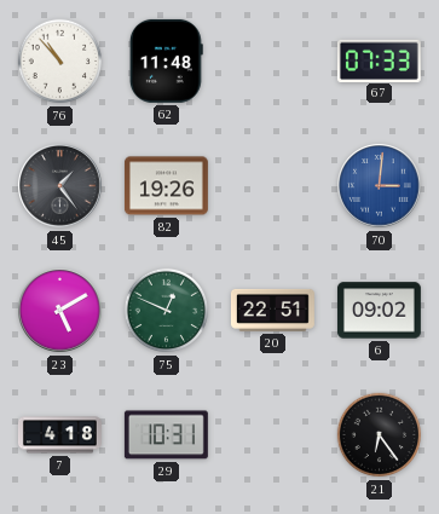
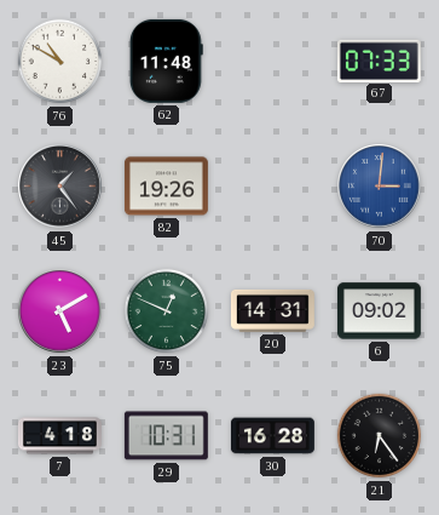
76: 10:53 -> 10:50
20: 22:51 -> 14:31
30: none -> 16:28
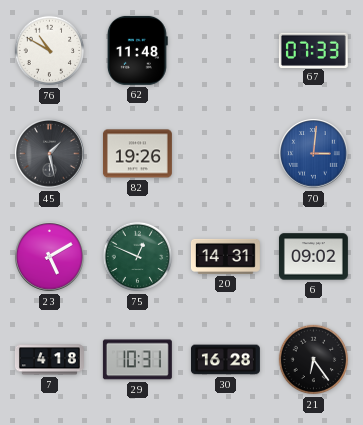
45: 1:24 -> 1:28
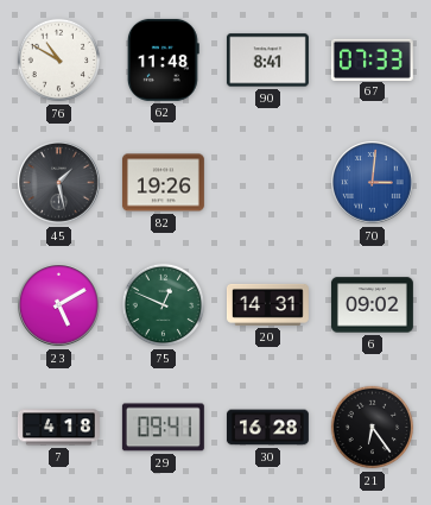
90: none -> 8:41
29: 10:31 -> 09:41
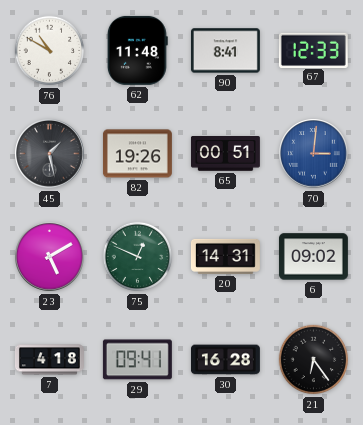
67: 07:33 -> 12:33
65: none -> 00:51
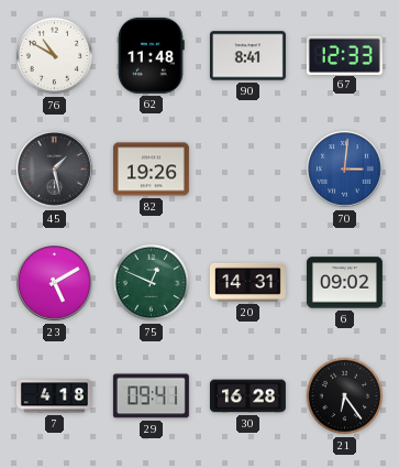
65: 00:51 -> none
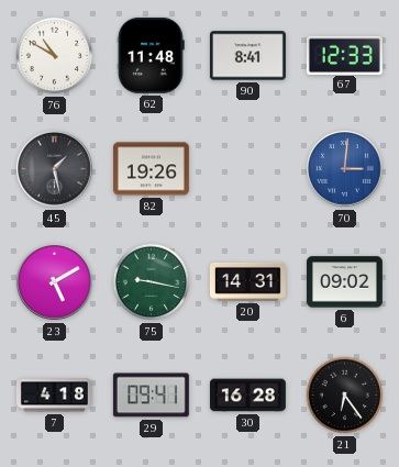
75: 12:49 -> 9:17
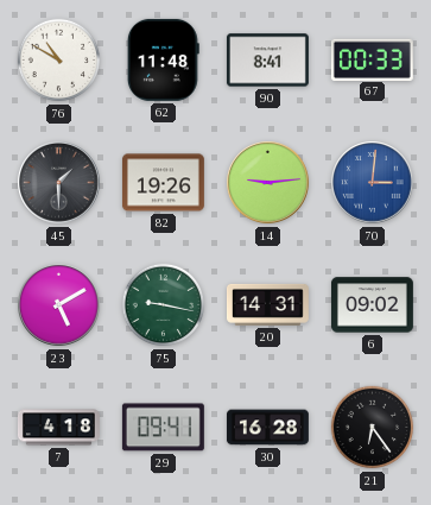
67: 12:33 -> 00:33
45: 1:28 -> 1:30
14: none -> 9:14
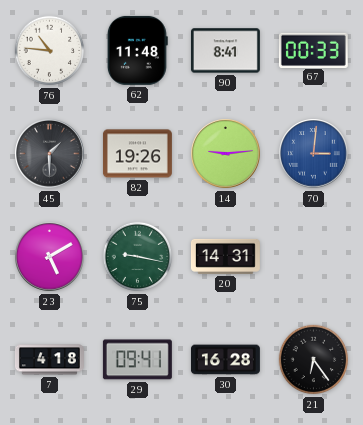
76: 10:50 -> 10:46
6: 09:02 -> none
